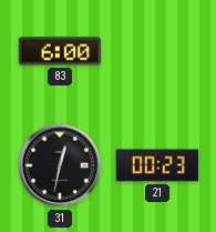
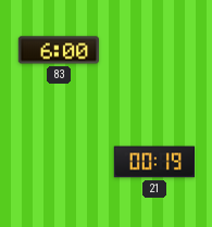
31: 12:32 -> none
21: 00:23 -> 00:19
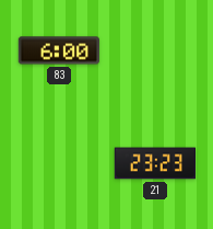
21: 00:19 -> 23:23
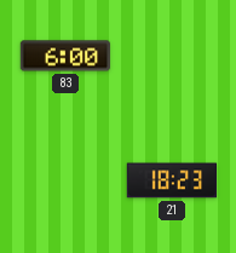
21: 23:23 -> 18:23
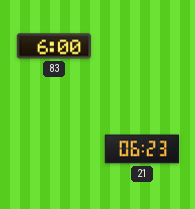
21: 18:23 -> 06:23
